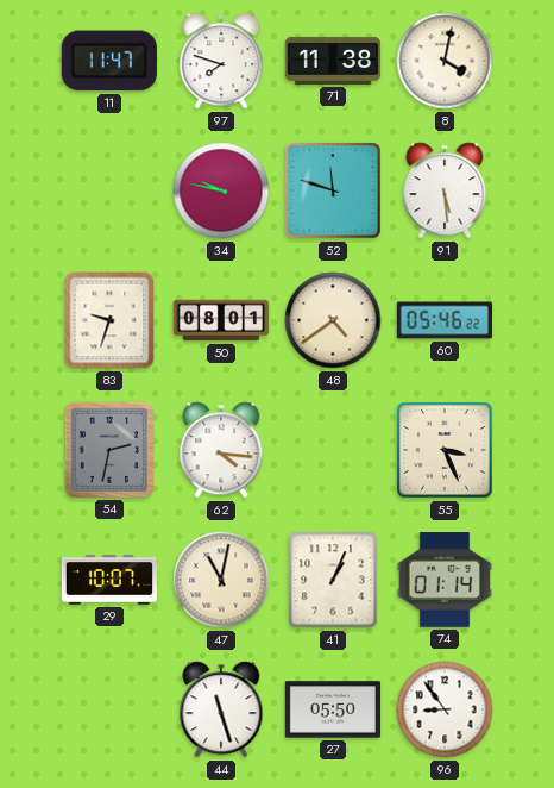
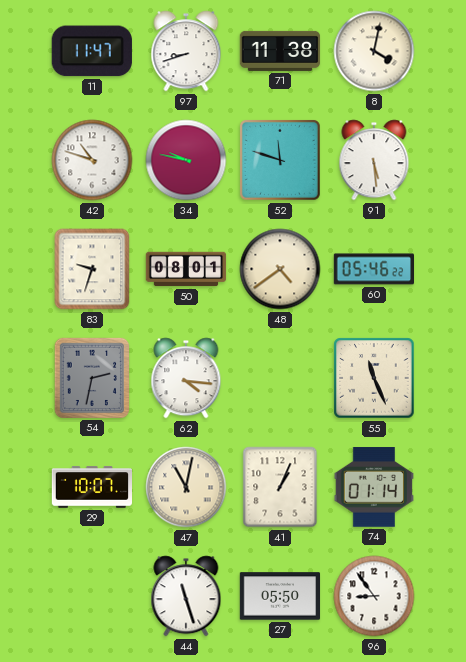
97: 7:48 -> 8:42
42: none -> 10:48
55: 3:26 -> 11:26
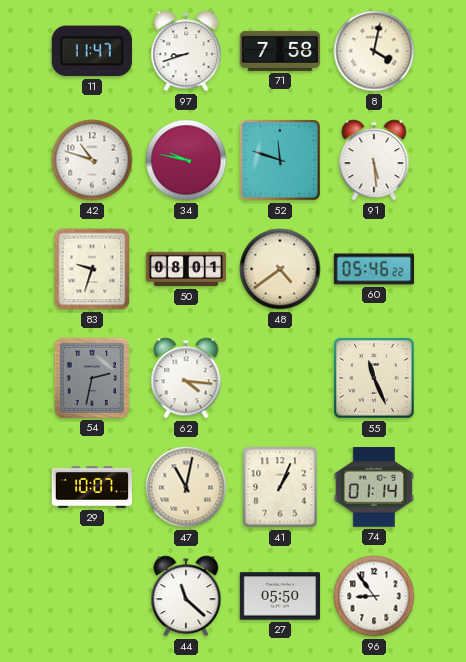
71: 11:38 -> 7:58
44: 11:27 -> 11:22
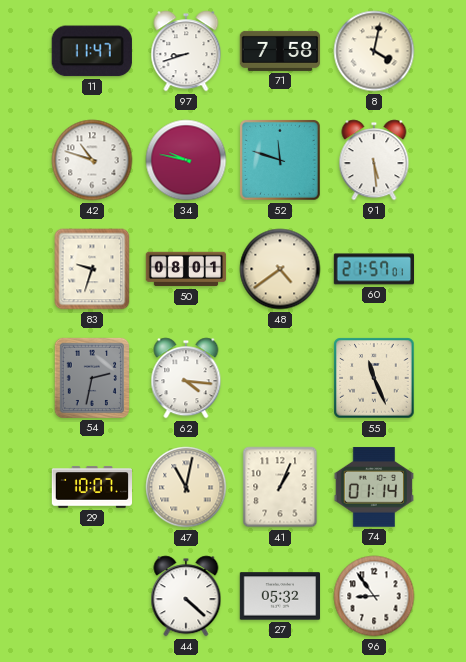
60: 05:46 -> 21:57
44: 11:22 -> 4:22
27: 05:50 -> 05:32
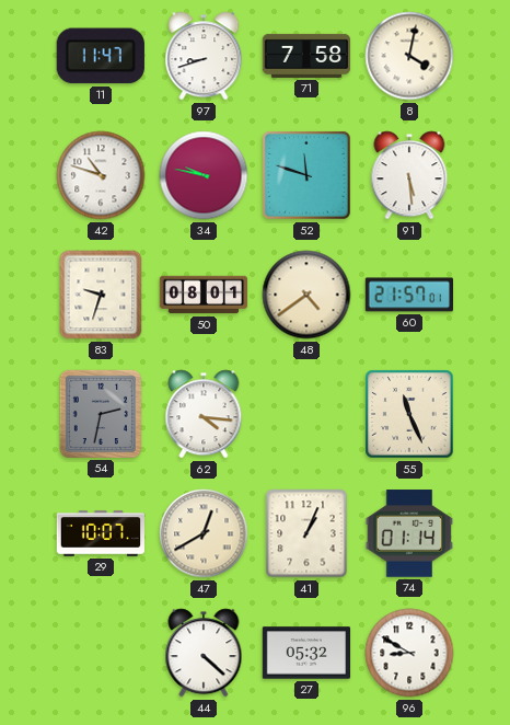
47: 11:02 -> 12:40
96: 8:54 -> 8:50
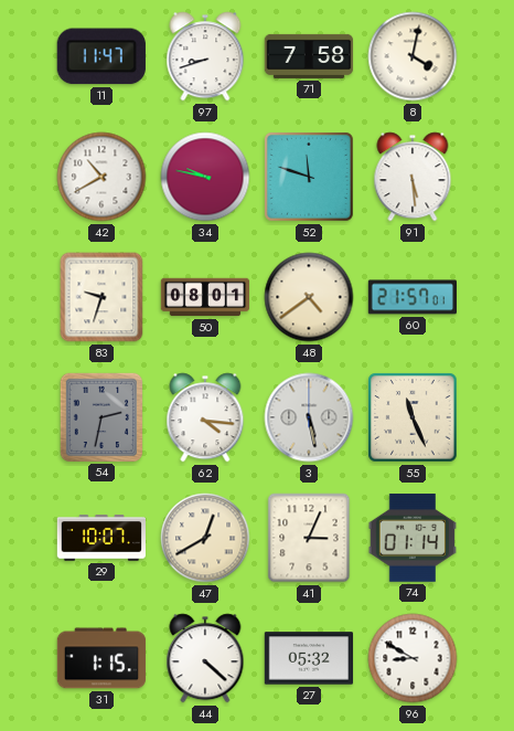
42: 10:48 -> 10:40
3: none -> 5:28
41: 1:04 -> 3:04
31: none -> 1:15
